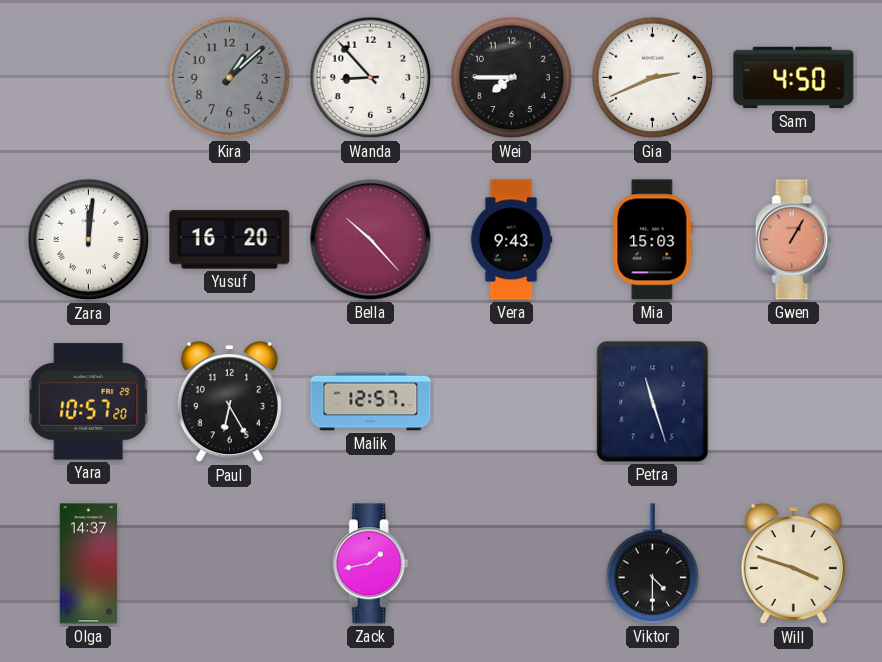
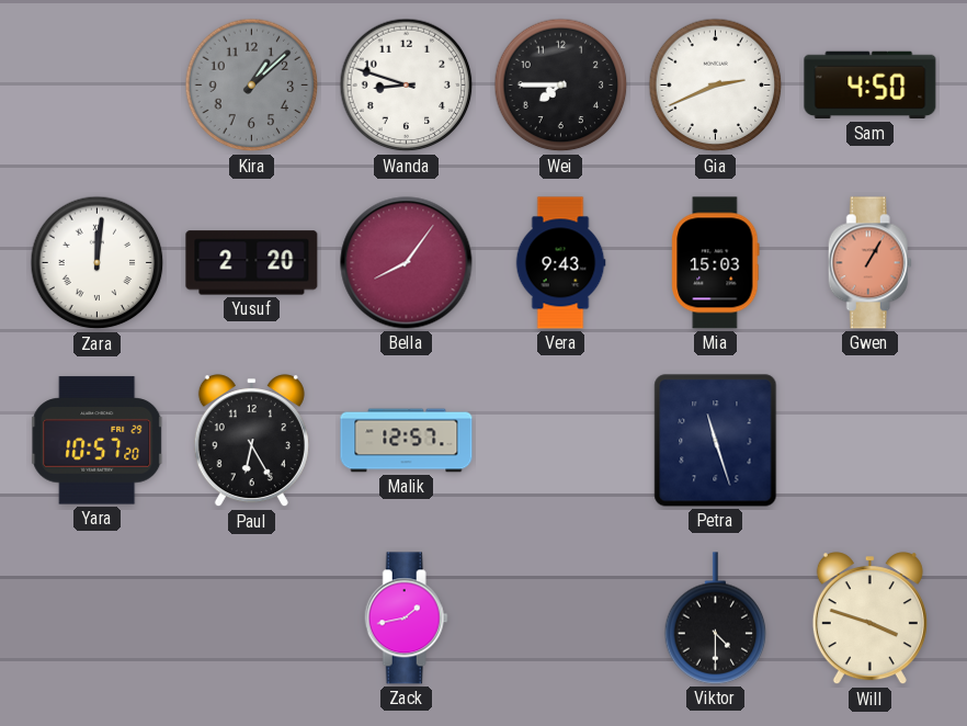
Wanda: 8:53 -> 8:48
Yusuf: 16:20 -> 2:20
Bella: 10:23 -> 8:06
Olga: 14:37 -> none
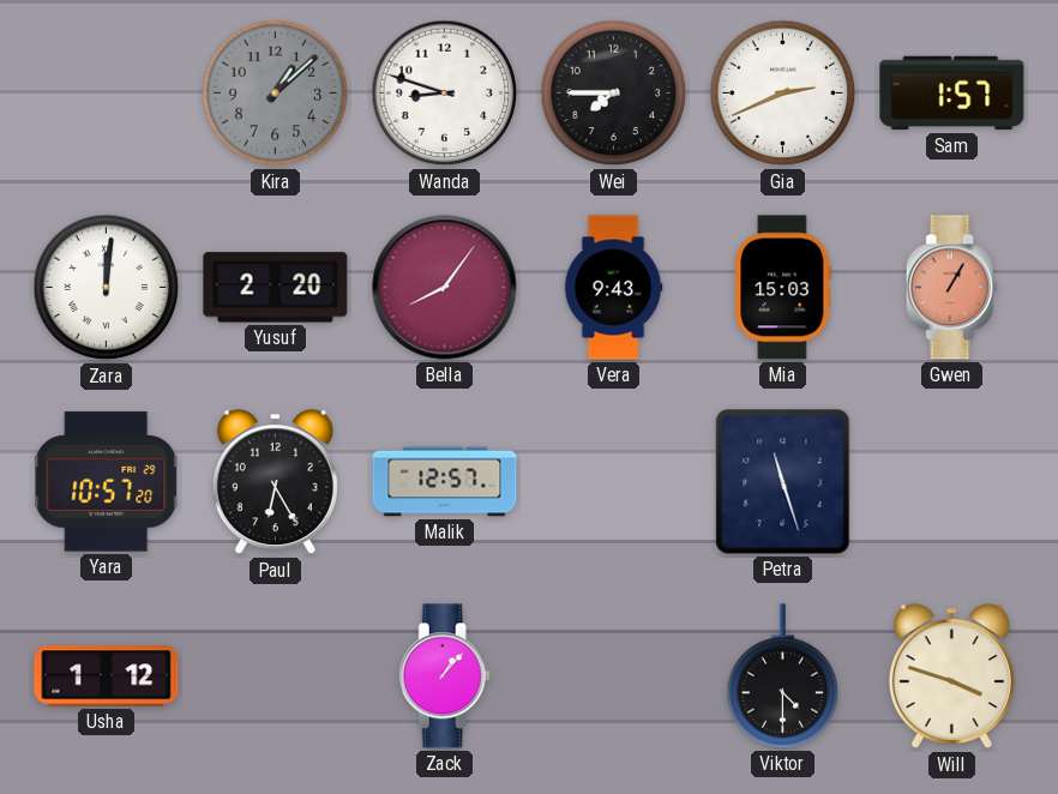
Sam: 4:50 -> 1:57
Usha: none -> 1:12
Zack: 1:43 -> 1:07
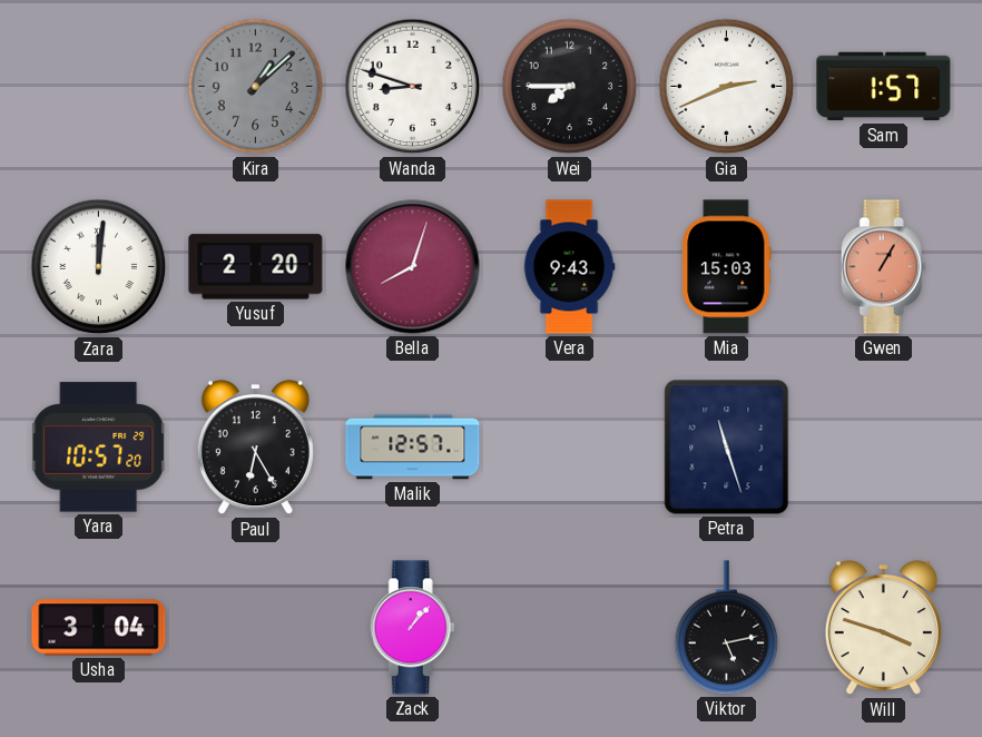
Bella: 8:06 -> 8:03
Usha: 1:12 -> 3:04
Viktor: 4:30 -> 5:13
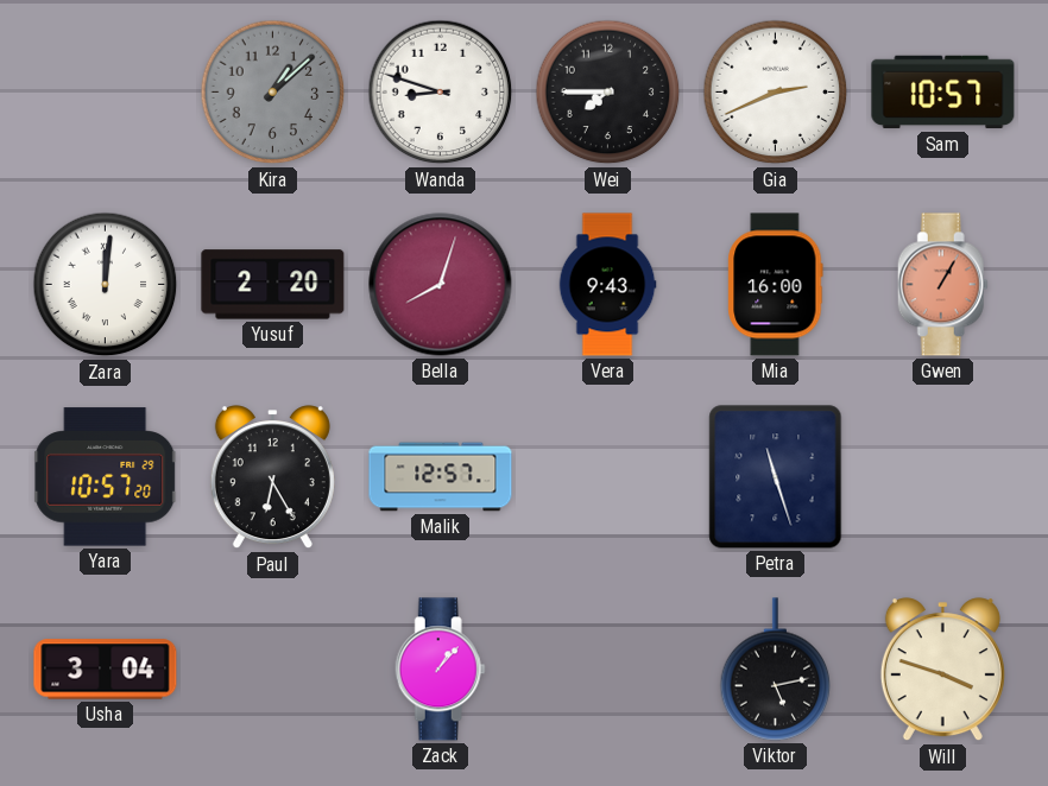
Sam: 1:57 -> 10:57
Mia: 15:03 -> 16:00
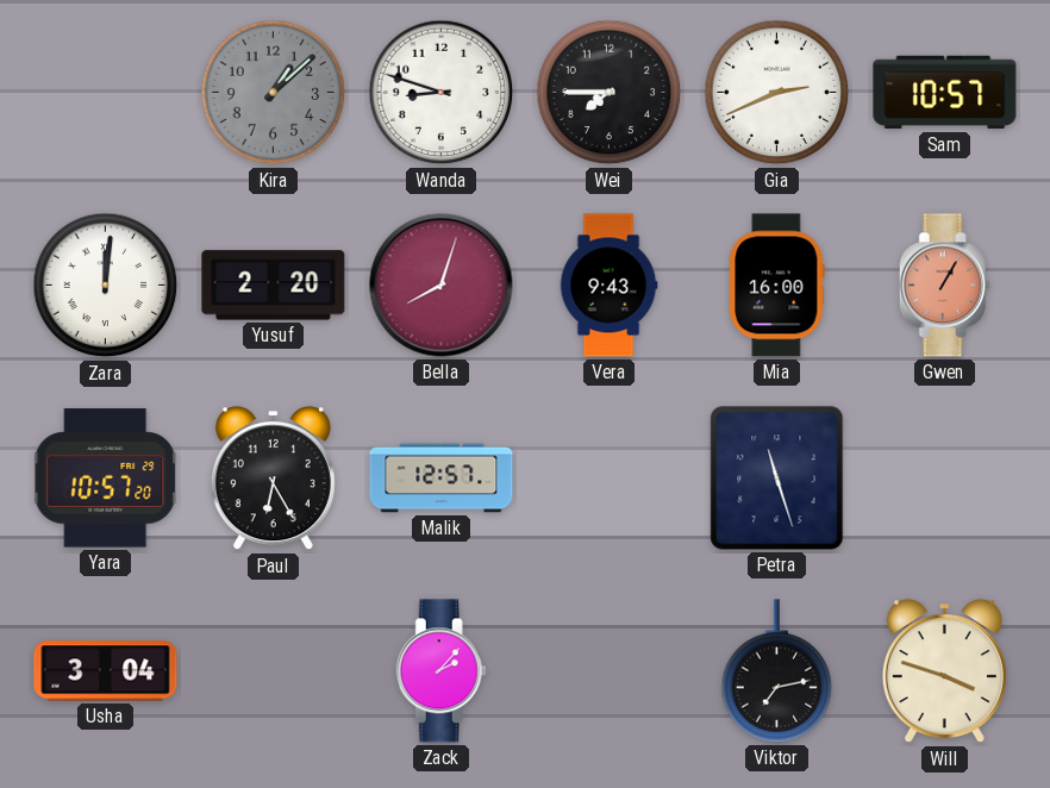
Zack: 1:07 -> 2:07
Viktor: 5:13 -> 7:13
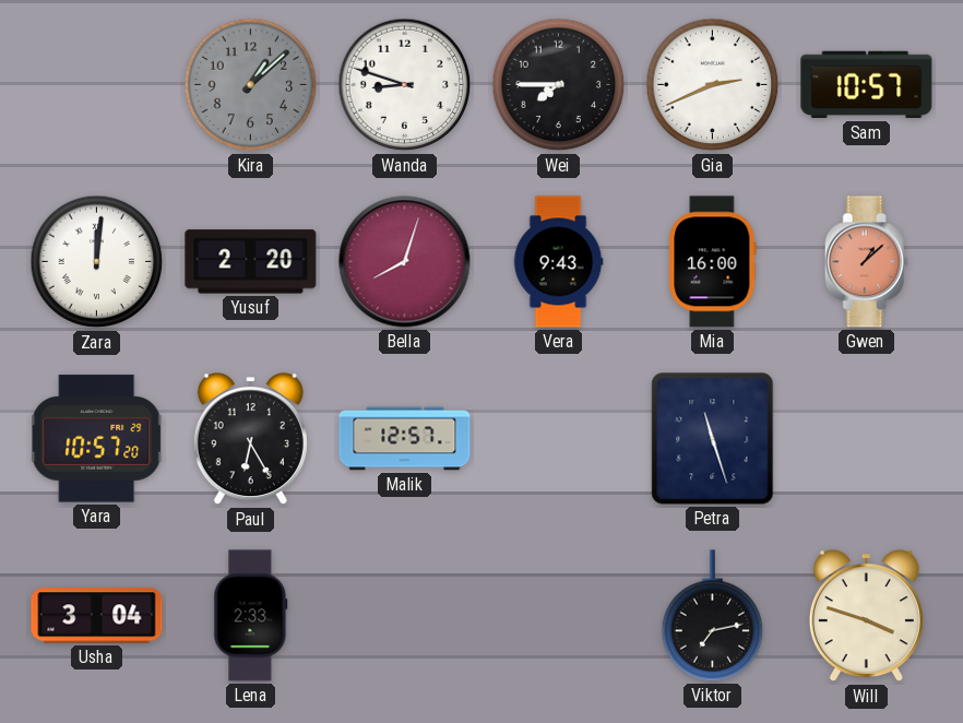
Gwen: 1:05 -> 1:08
Lena: none -> 2:33
Zack: 2:07 -> none
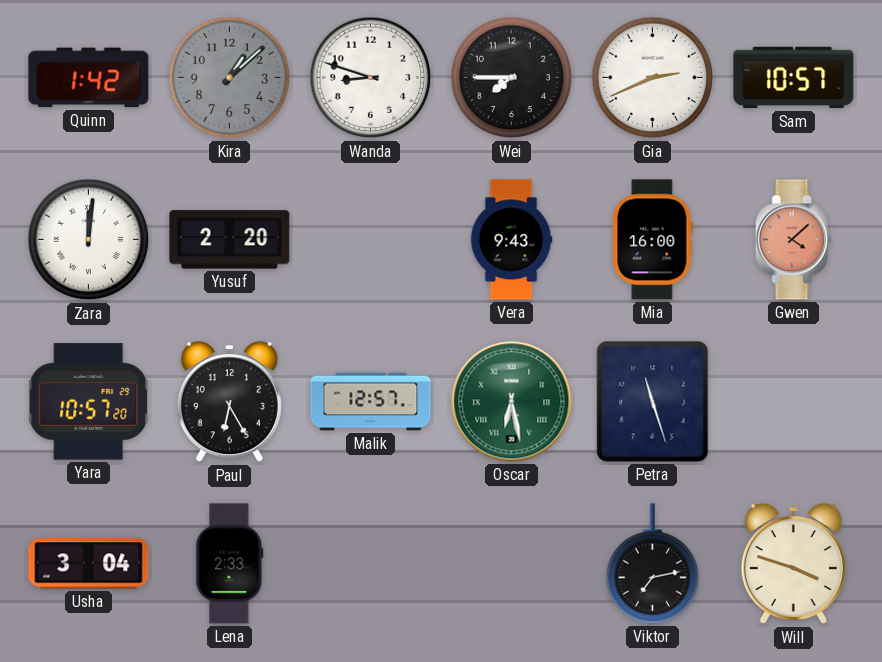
Quinn: none -> 1:42
Bella: 8:03 -> none
Gwen: 1:08 -> 4:08
Oscar: none -> 6:28
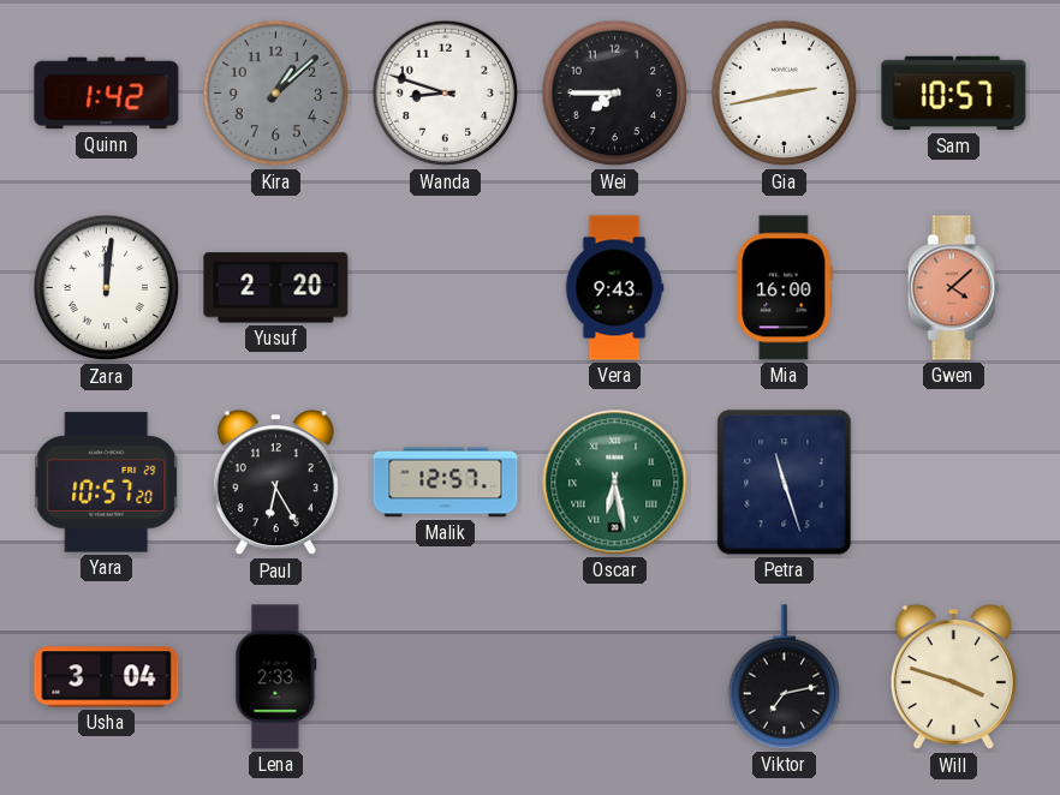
Gia: 2:41 -> 2:43
